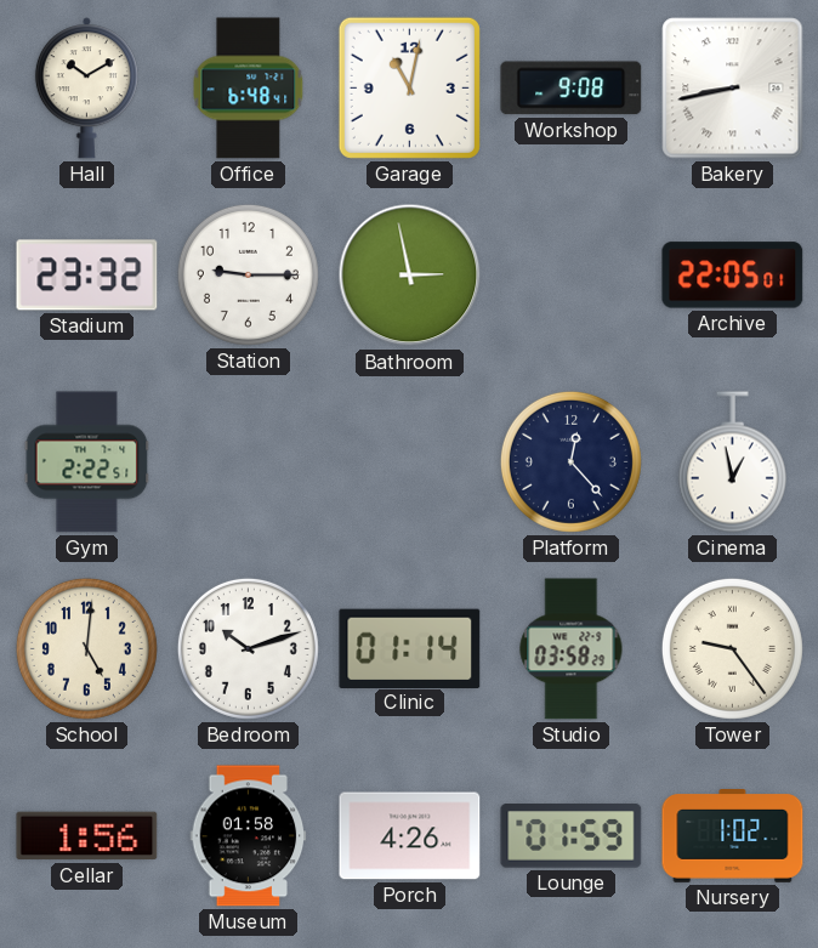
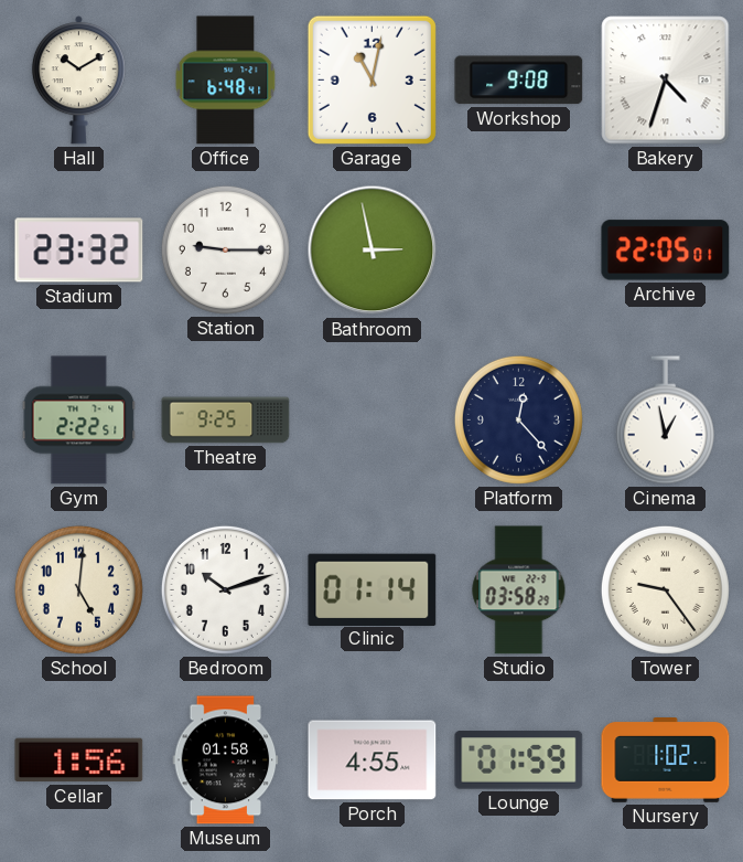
Bakery: 8:43 -> 4:33
Theatre: none -> 9:25
Porch: 4:26 -> 4:55
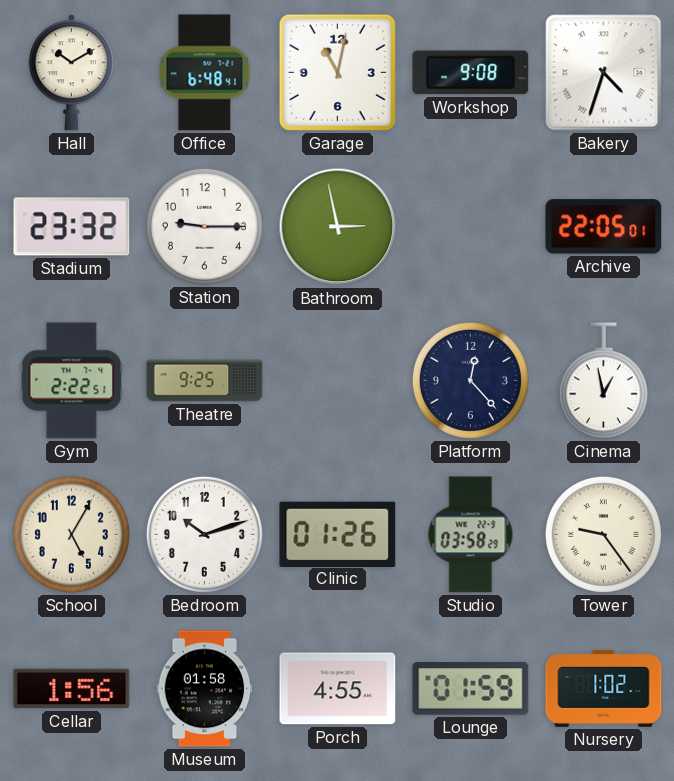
School: 5:01 -> 5:05
Clinic: 01:14 -> 01:26
